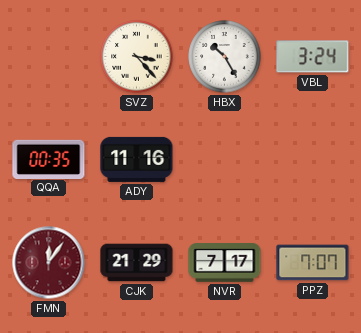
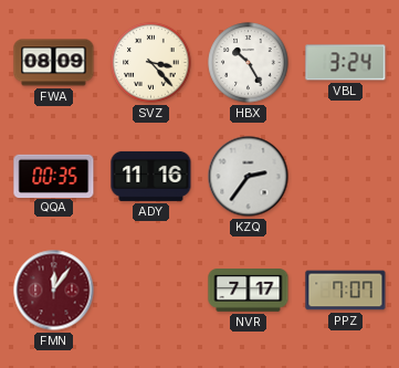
FWA: none -> 08:09
KZQ: none -> 2:36
CJK: 21:29 -> none
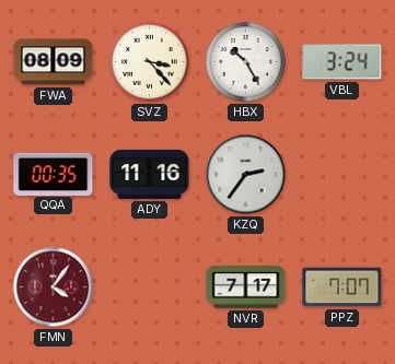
FMN: 12:06 -> 4:06
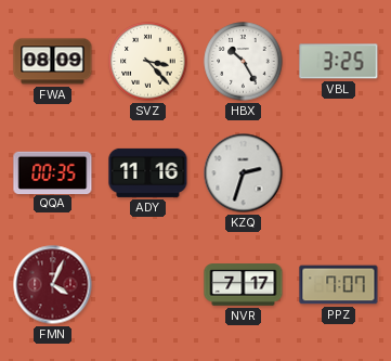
VBL: 3:24 -> 3:25
KZQ: 2:36 -> 2:33
FMN: 4:06 -> 4:04
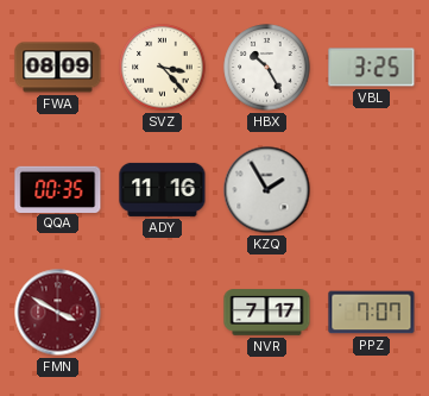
KZQ: 2:33 -> 1:55
FMN: 4:04 -> 3:50
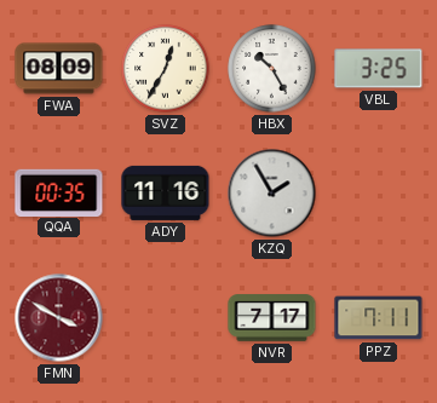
SVZ: 3:23 -> 12:35
PPZ: 7:07 -> 7:11
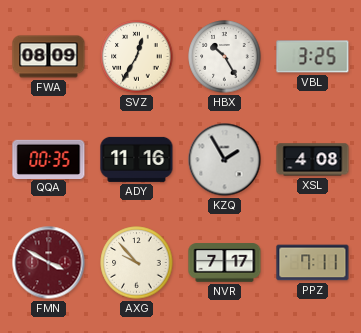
XSL: none -> 4:08
AXG: none -> 9:53
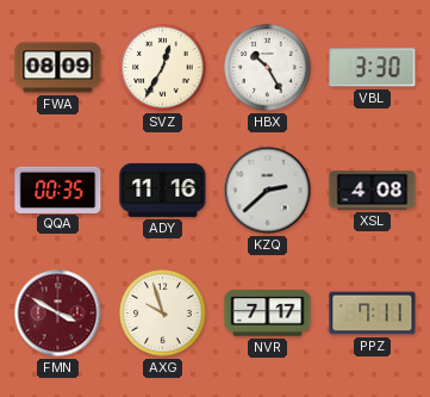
VBL: 3:25 -> 3:30
KZQ: 1:55 -> 2:38
AXG: 9:53 -> 9:57
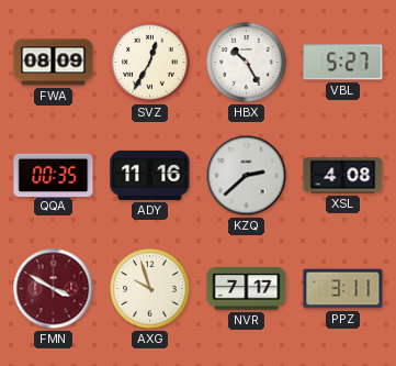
VBL: 3:30 -> 5:27
PPZ: 7:11 -> 3:11
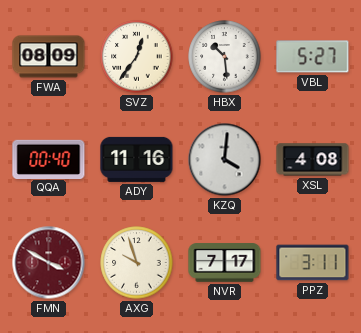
SVZ: 12:35 -> 12:36
HBX: 10:25 -> 10:29
QQA: 00:35 -> 00:40
KZQ: 2:38 -> 4:01
